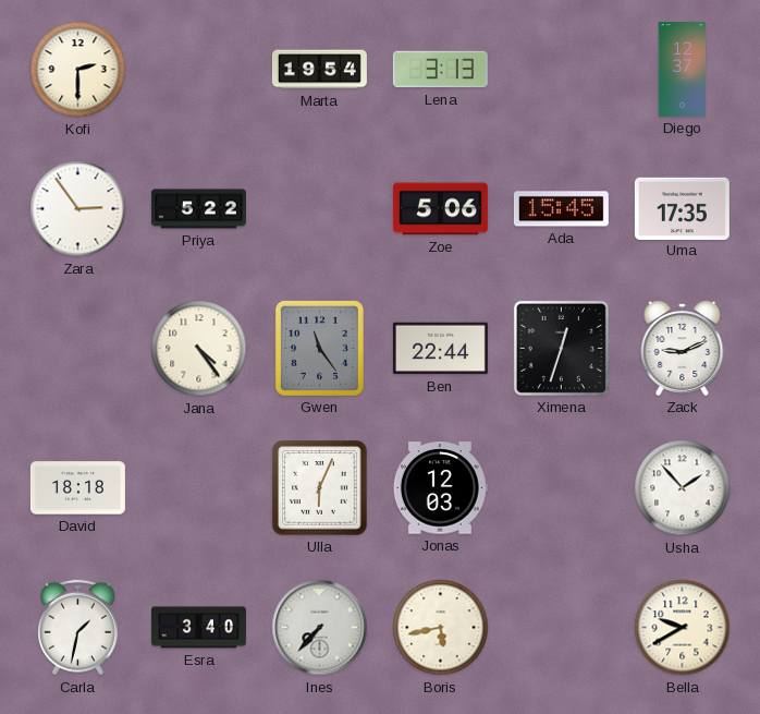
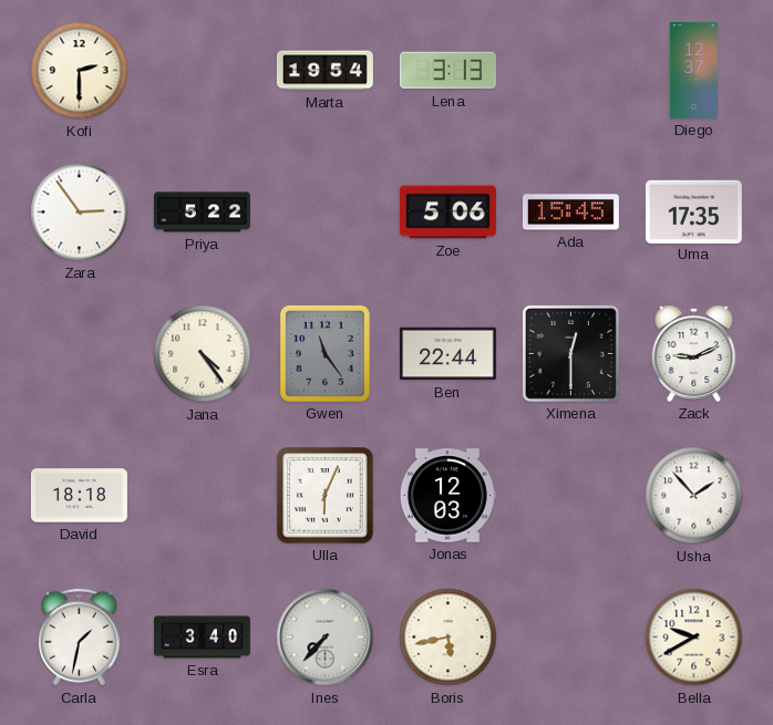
Ximena: 12:33 -> 12:30
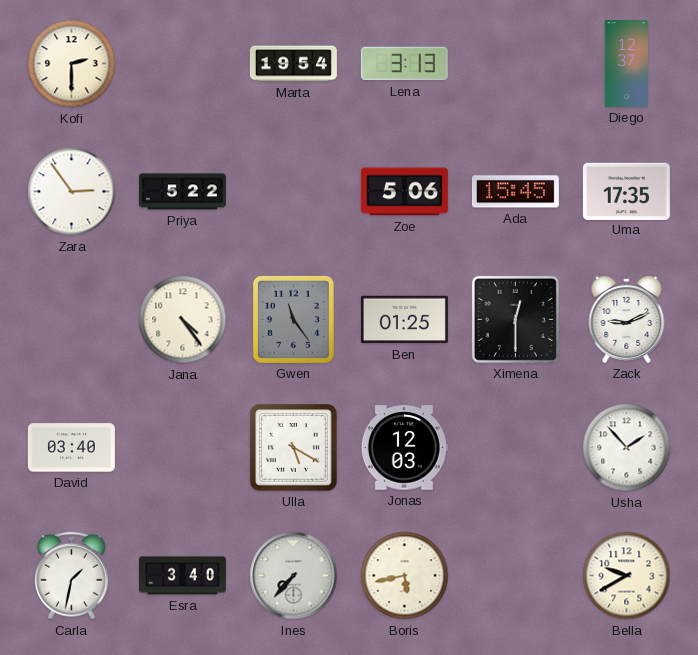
Ben: 22:44 -> 01:25
David: 18:18 -> 03:40
Ulla: 6:04 -> 5:20
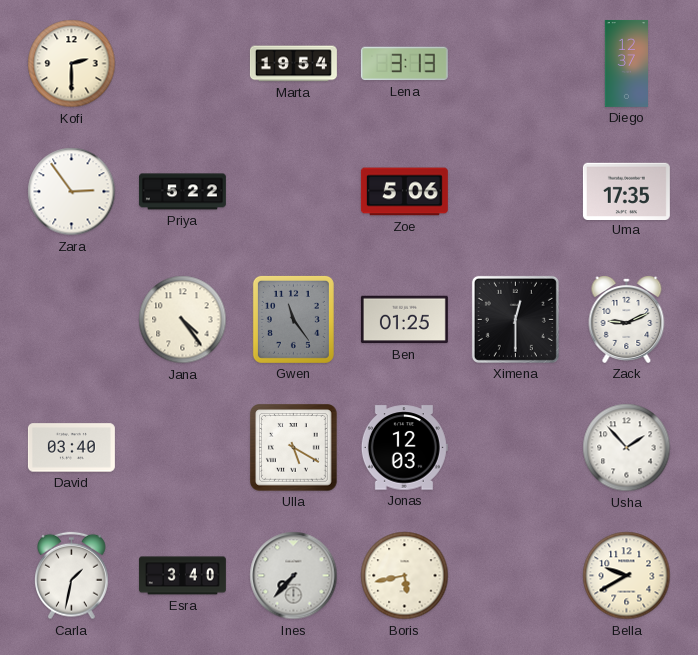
Ada: 15:45 -> none
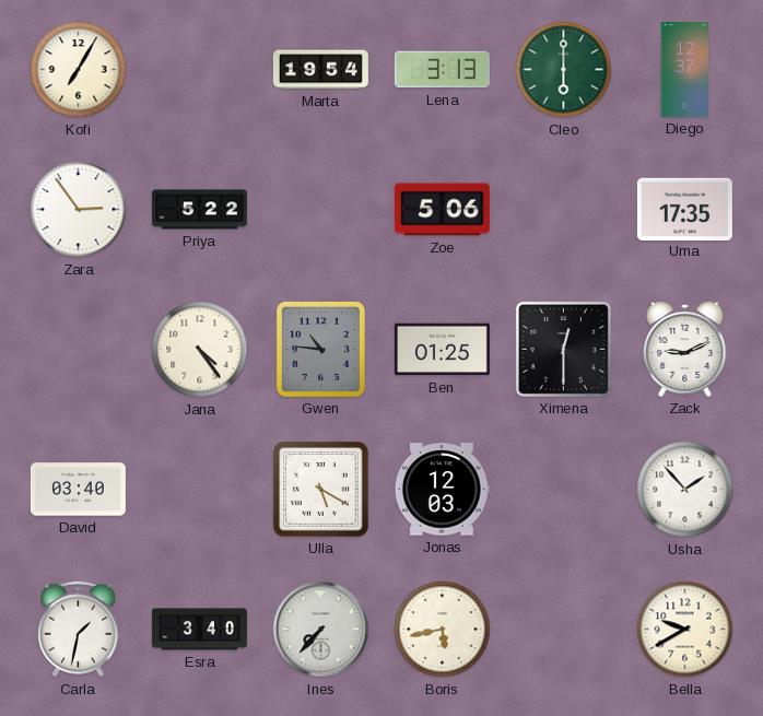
Kofi: 2:30 -> 7:05
Cleo: none -> 6:00
Gwen: 11:24 -> 10:46
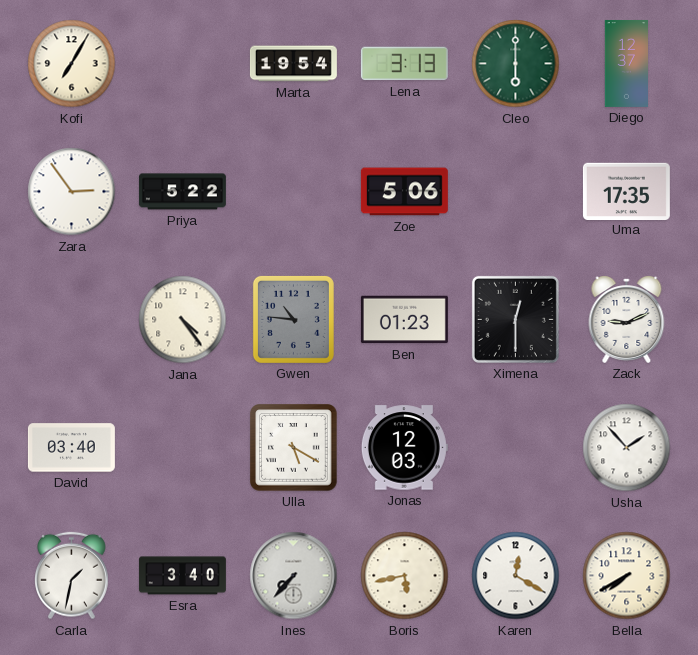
Ben: 01:25 -> 01:23
Karen: none -> 12:20
Bella: 9:40 -> 7:40
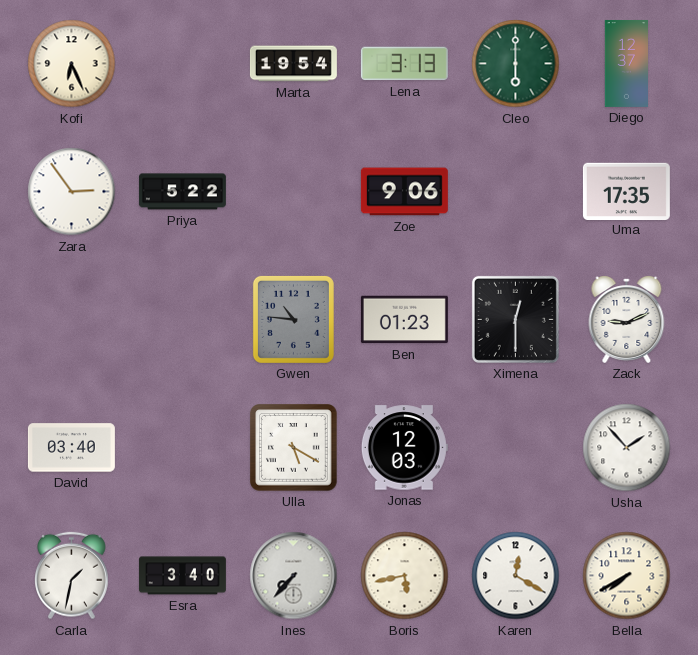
Kofi: 7:05 -> 6:26
Zoe: 5:06 -> 9:06
Jana: 4:24 -> none
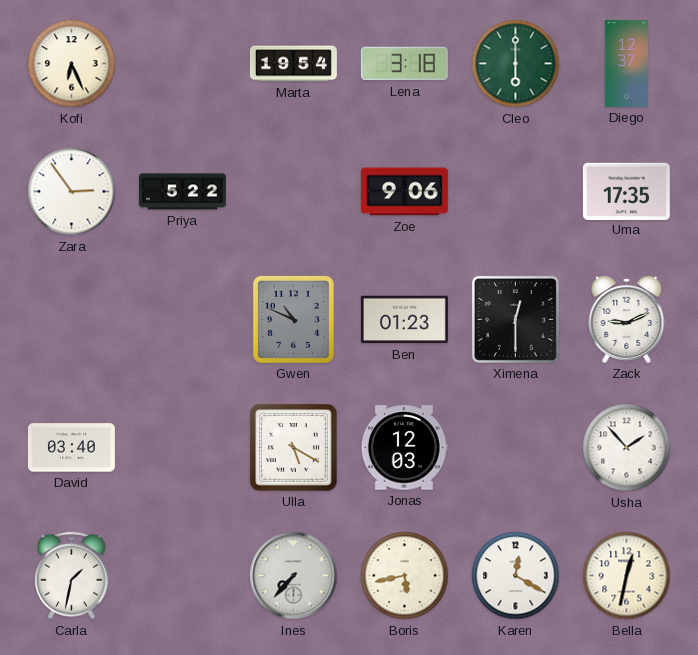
Lena: 3:13 -> 3:18
Gwen: 10:46 -> 10:49
Esra: 3:40 -> none
Bella: 7:40 -> 12:32
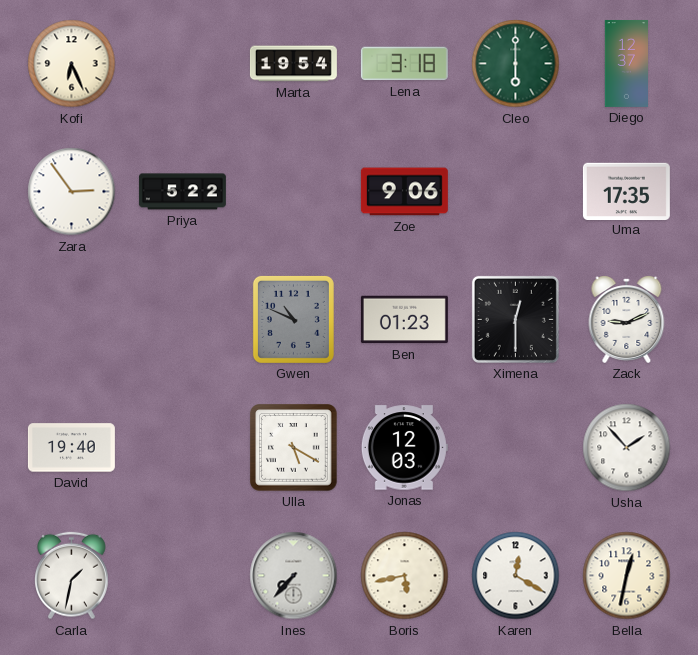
David: 03:40 -> 19:40
